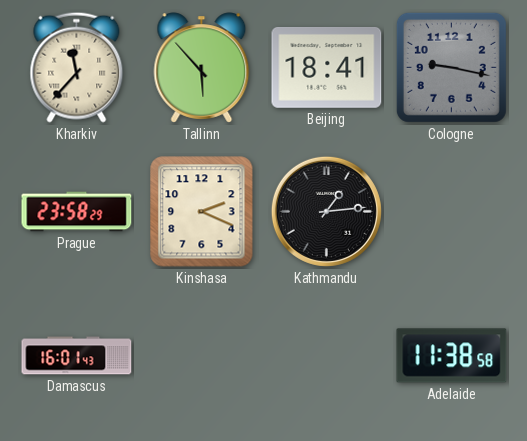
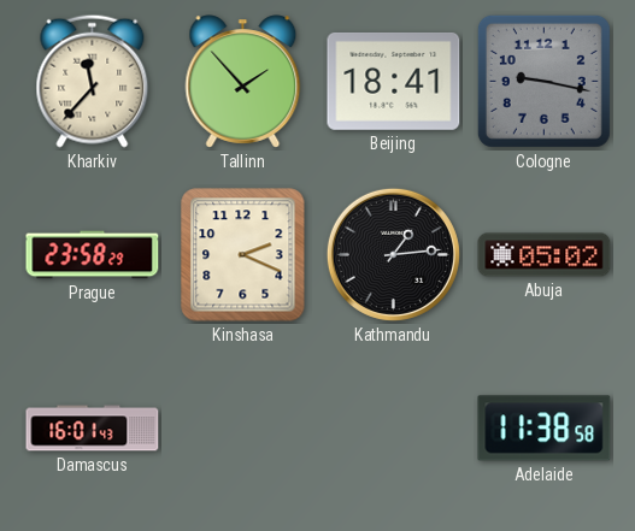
Tallinn: 5:53 -> 1:53
Abuja: none -> 05:02
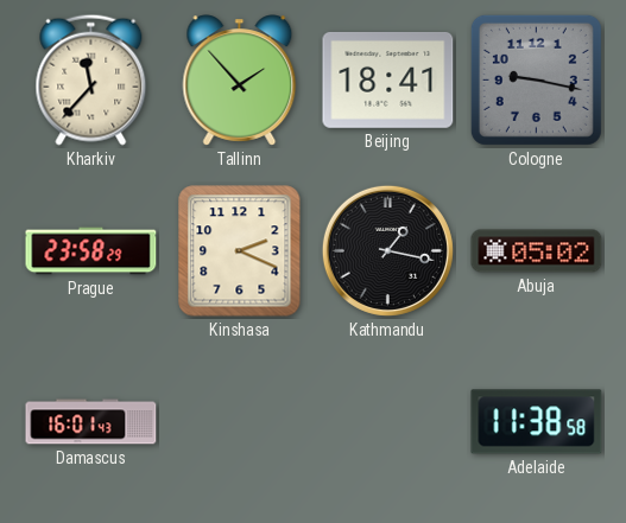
Kathmandu: 1:14 -> 1:17
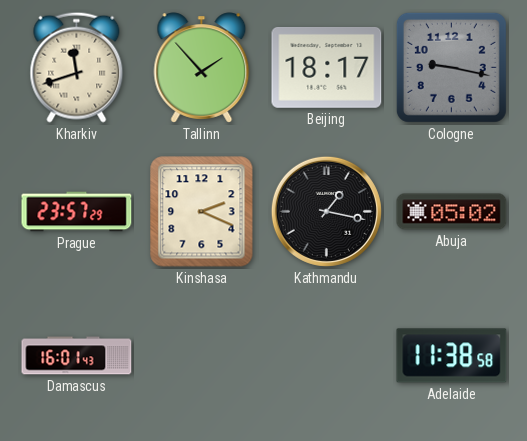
Kharkiv: 11:37 -> 11:42
Beijing: 18:41 -> 18:17
Prague: 23:58 -> 23:57
